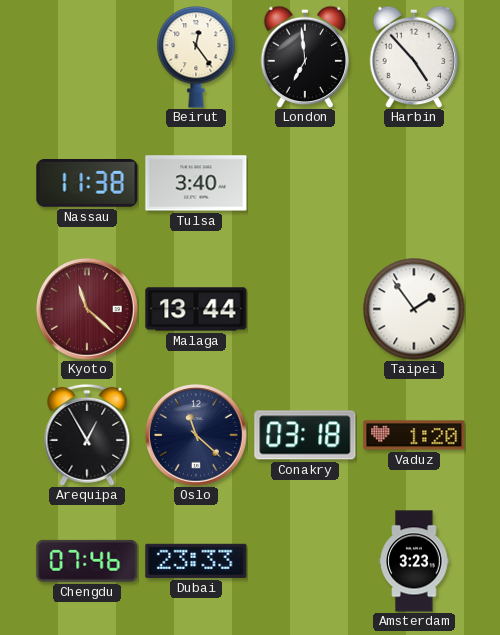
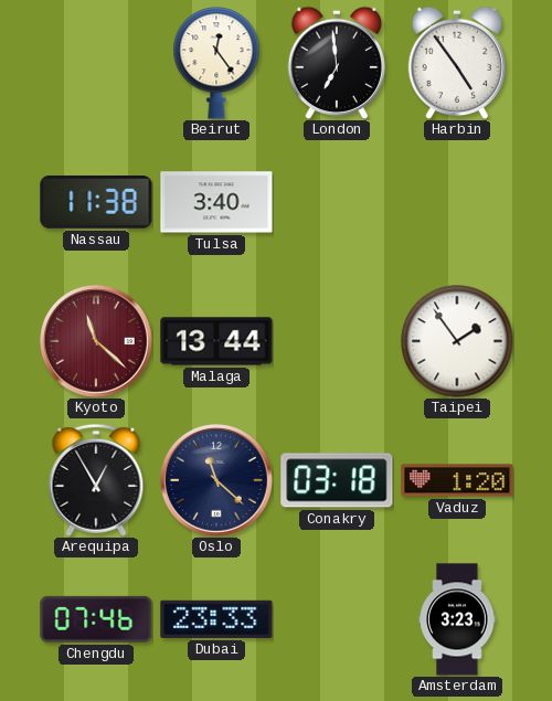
Harbin: 4:53 -> 4:54
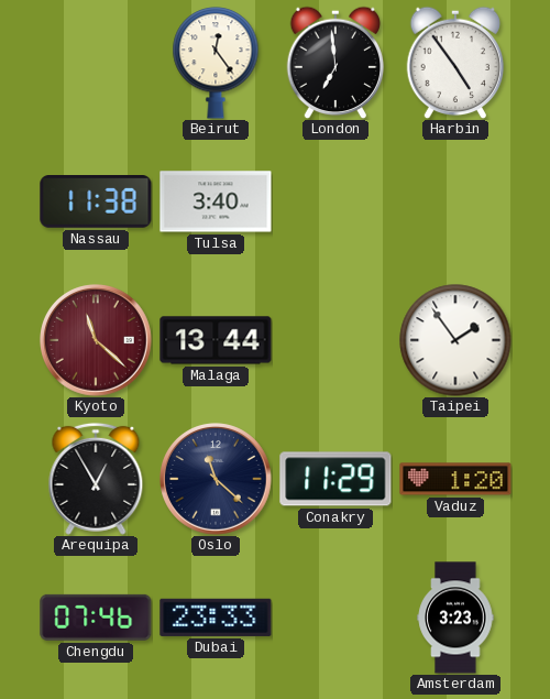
Conakry: 03:18 -> 11:29
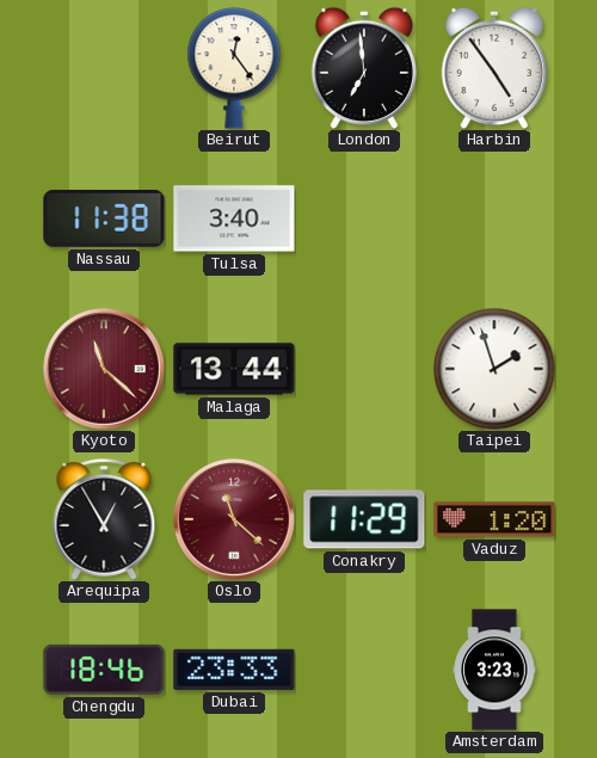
Taipei: 1:54 -> 1:57
Oslo dial: navy -> burgundy
Chengdu: 07:46 -> 18:46
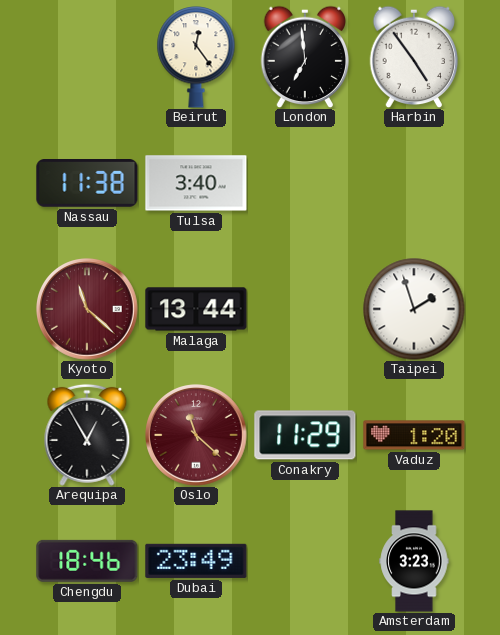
Dubai: 23:33 -> 23:49
